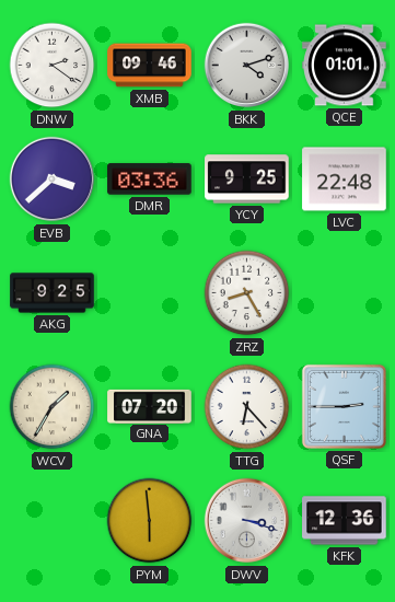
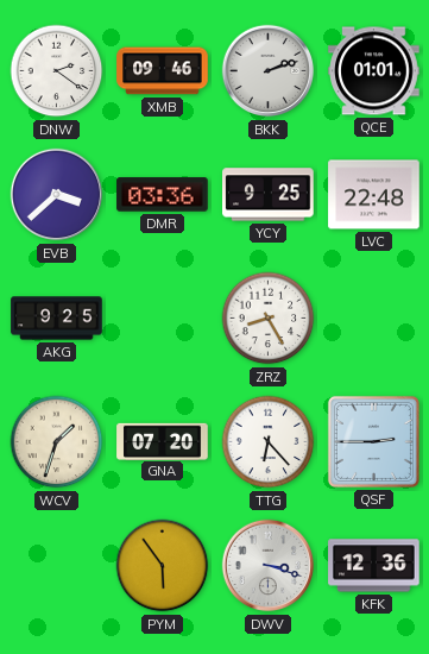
BKK: 4:12 -> 2:12
WCV: 1:35 -> 1:33
PYM: 5:59 -> 5:54
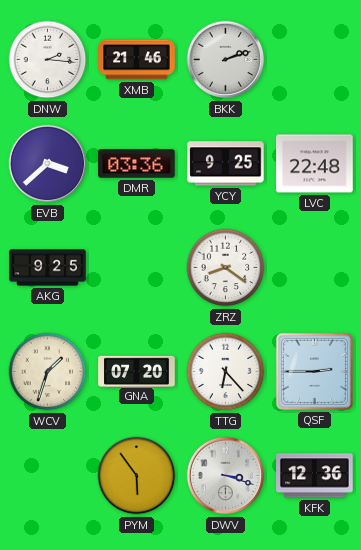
DNW: 2:21 -> 2:16
XMB: 09:46 -> 21:46
QCE: 01:01 -> none
ZRZ: 8:25 -> 8:21
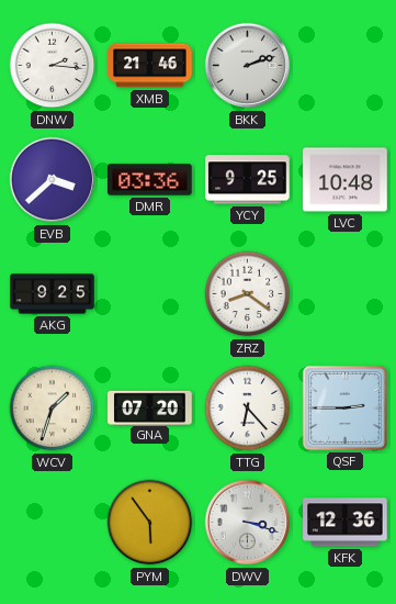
LVC: 22:48 -> 10:48
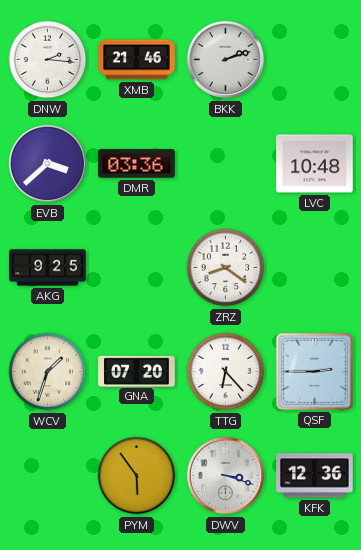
YCY: 9:25 -> none
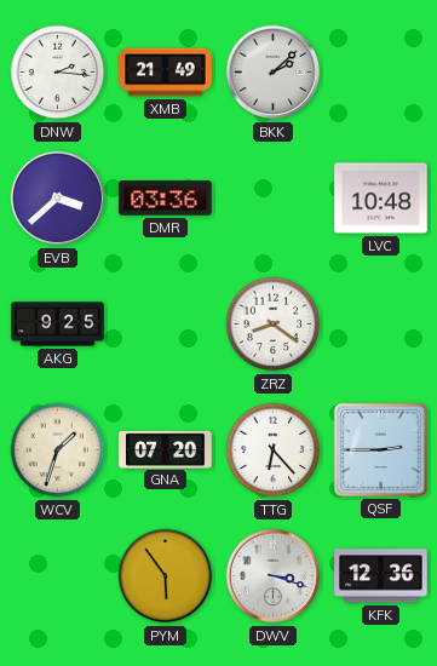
XMB: 21:46 -> 21:49
BKK: 2:12 -> 2:08
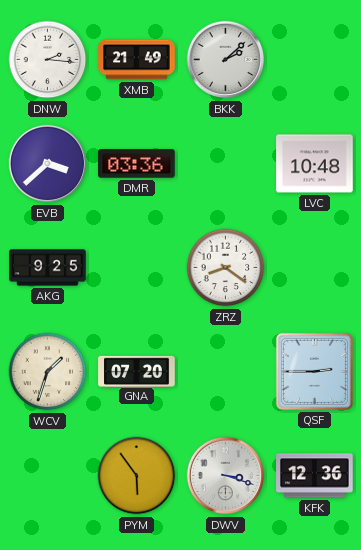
TTG: 6:23 -> none
